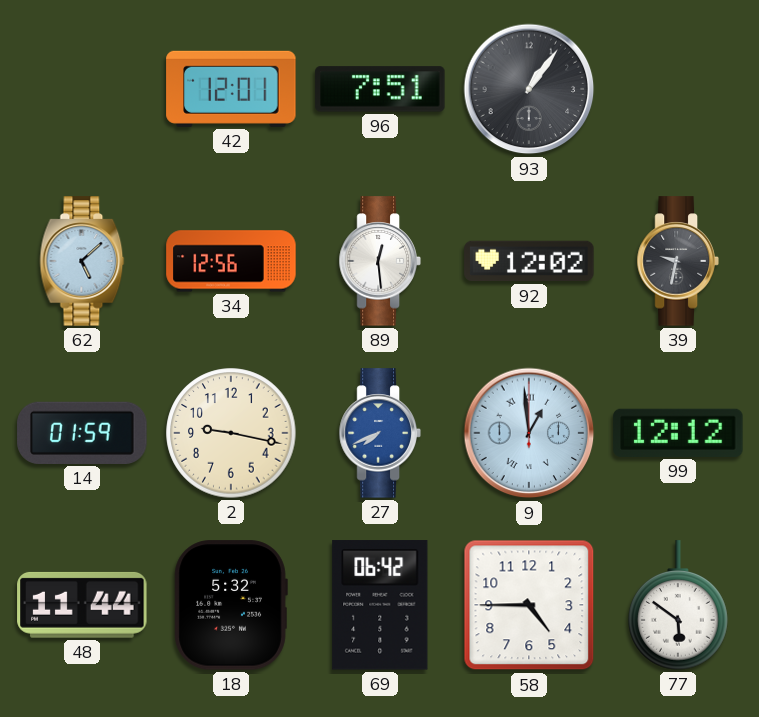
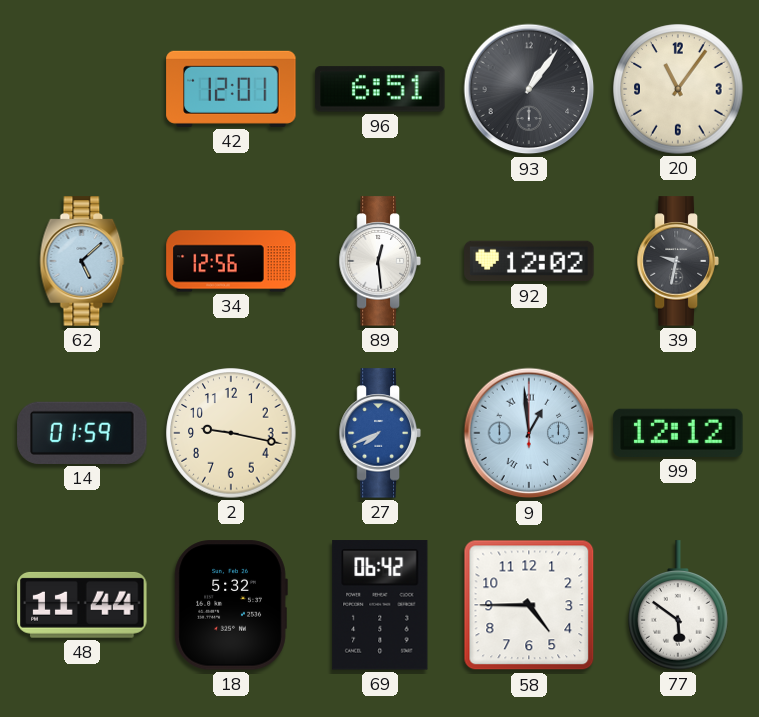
96: 7:51 -> 6:51
20: none -> 11:06
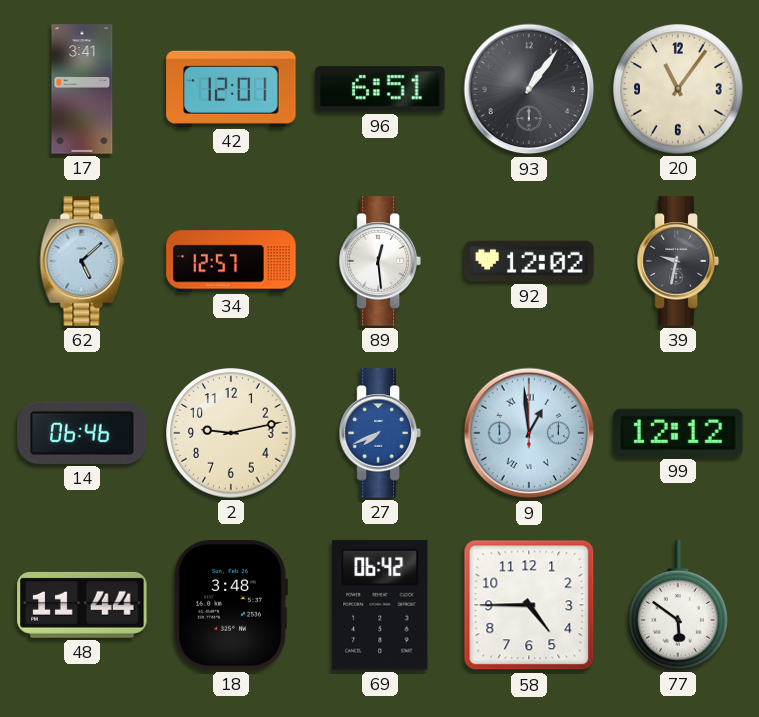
17: none -> 3:41
34: 12:56 -> 12:57
14: 01:59 -> 06:46
2: 9:17 -> 9:13
18: 5:32 -> 3:48
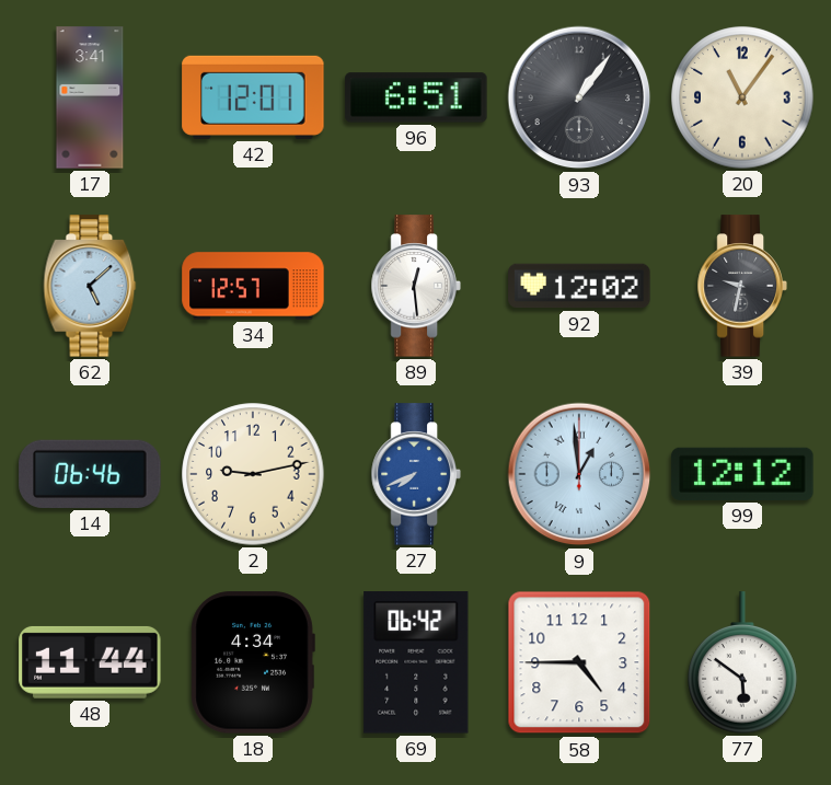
18: 3:48 -> 4:34
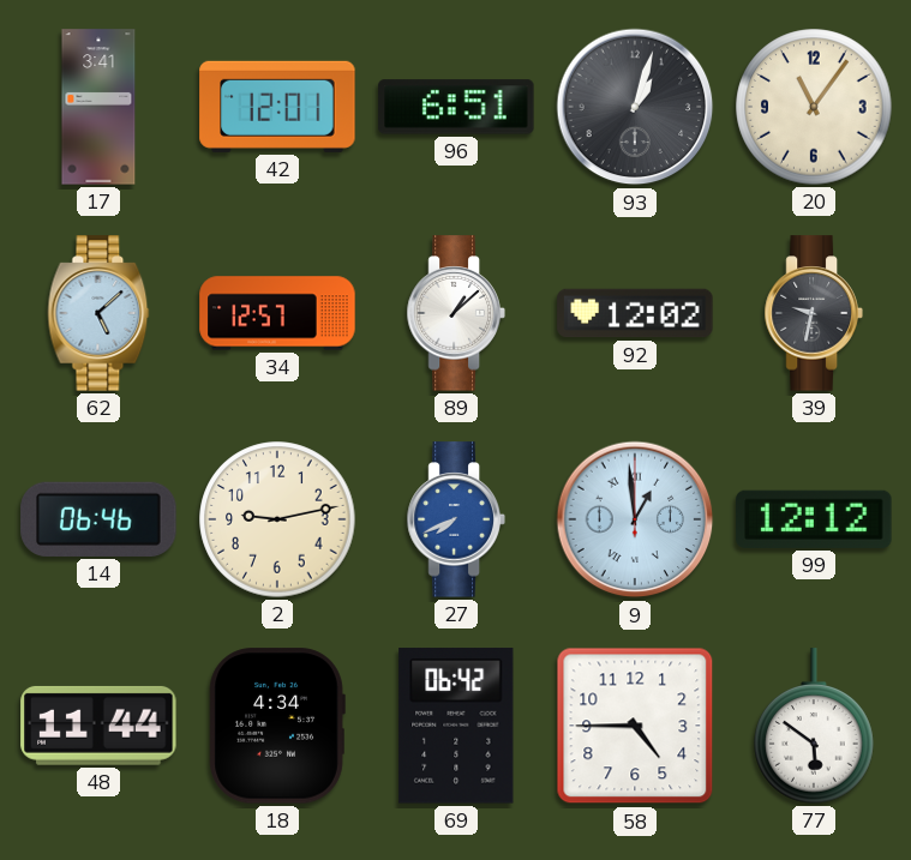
93: 1:06 -> 1:03
89: 12:29 -> 1:08
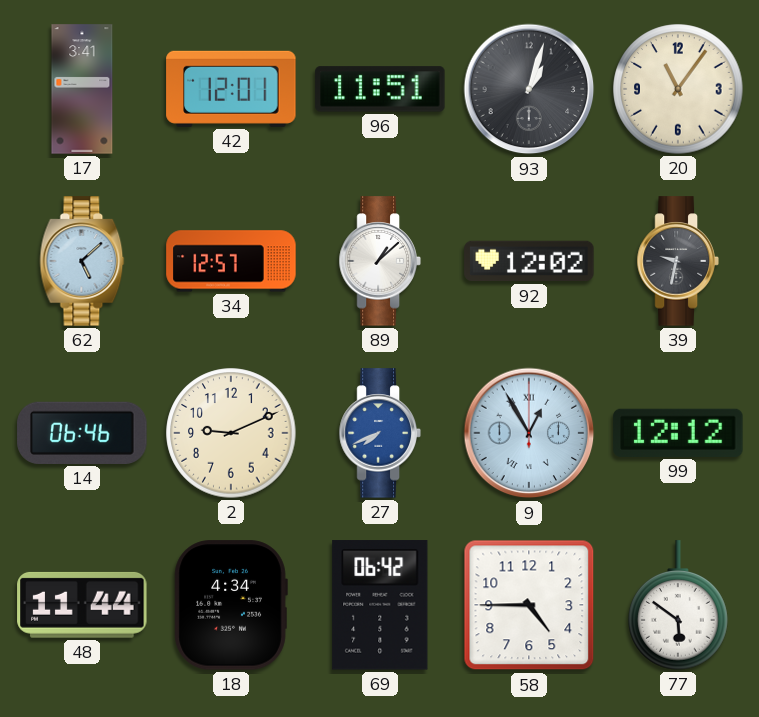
96: 6:51 -> 11:51
2: 9:13 -> 9:11
9: 12:59 -> 12:55
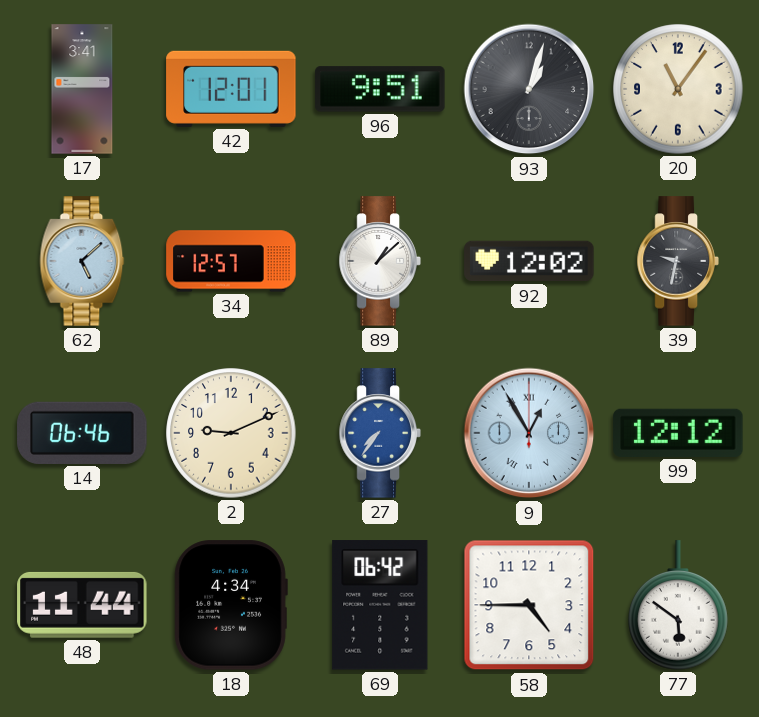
96: 11:51 -> 9:51
27: 7:41 -> 7:36
